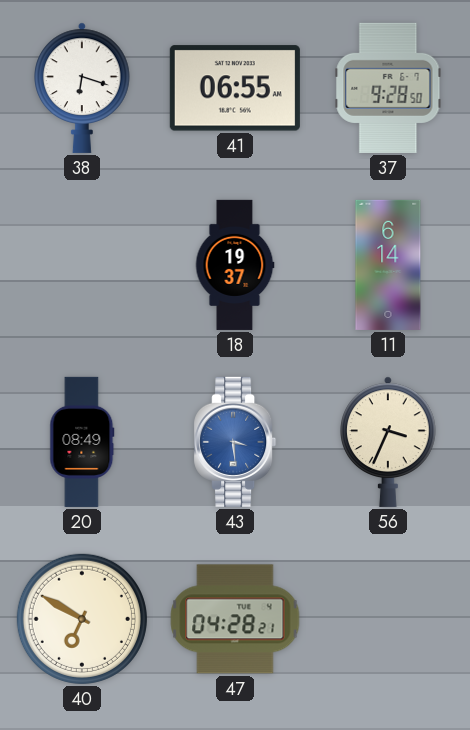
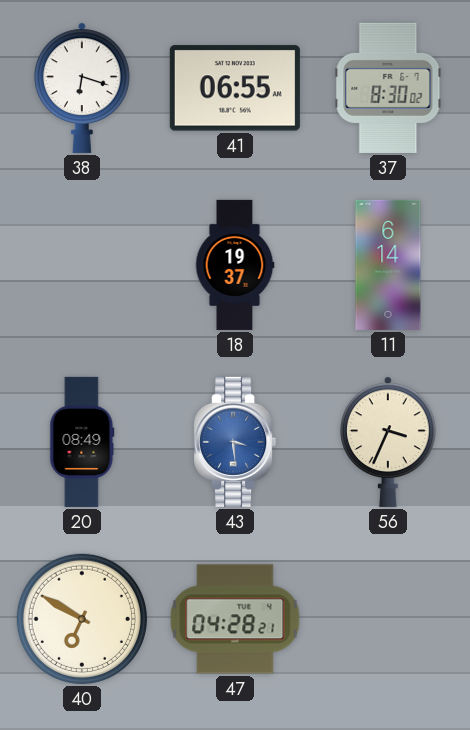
37: 9:28 -> 8:30
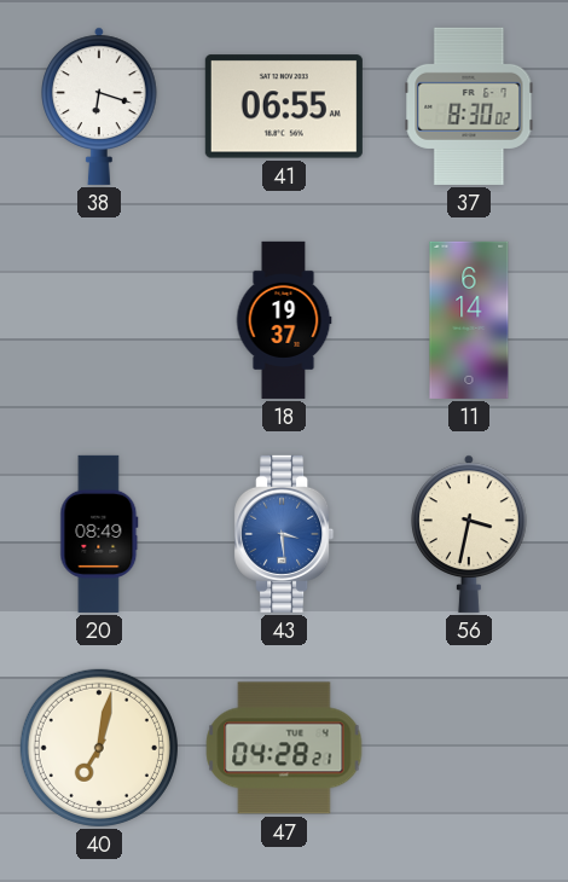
56: 3:34 -> 3:32
40: 6:50 -> 7:02
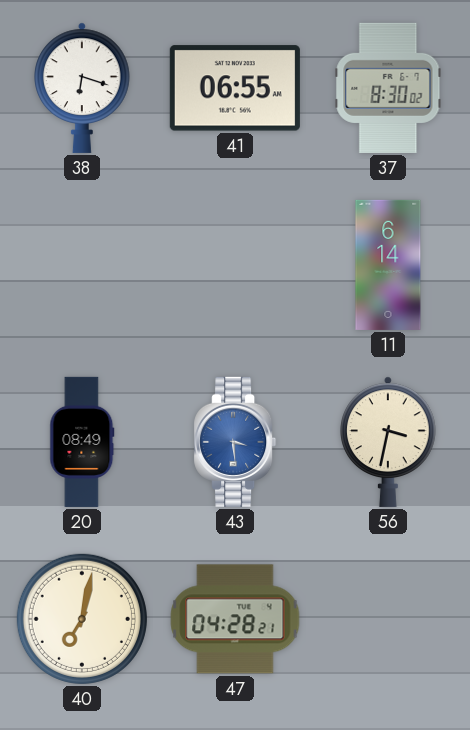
18: 19:37 -> none
